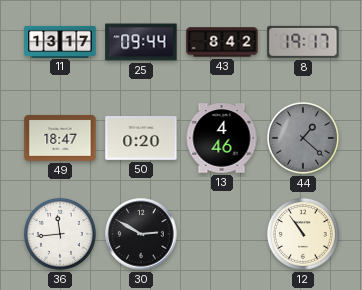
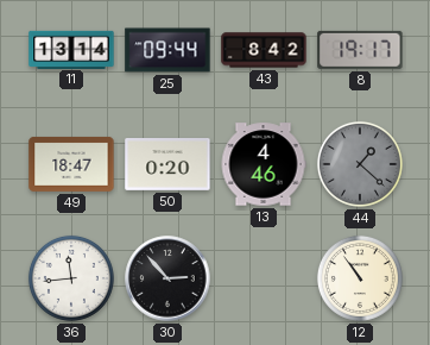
11: 13:17 -> 13:14
30: 2:50 -> 2:53
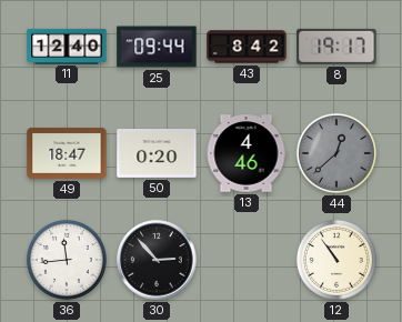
11: 13:14 -> 12:40
44: 1:22 -> 12:38
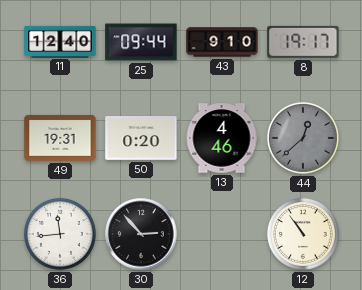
43: 8:42 -> 9:10
49: 18:47 -> 19:31
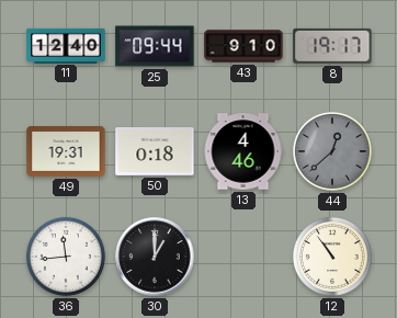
50: 0:20 -> 0:18
30: 2:53 -> 1:00
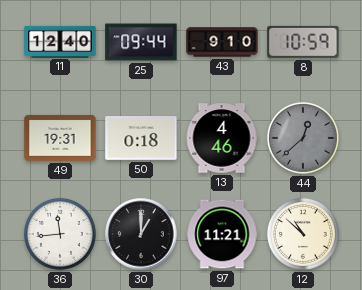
8: 19:17 -> 10:59
97: none -> 11:21
12: 10:54 -> 10:52
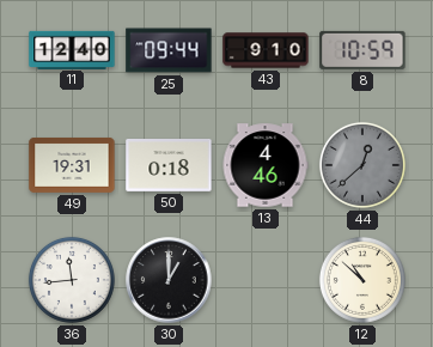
97: 11:21 -> none
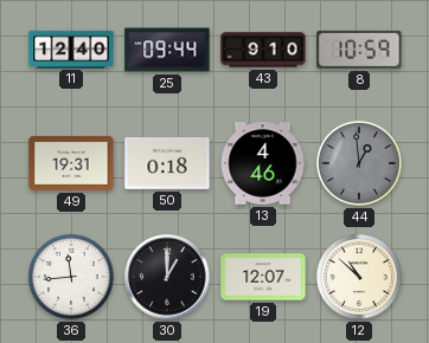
44: 12:38 -> 12:59
19: none -> 12:07
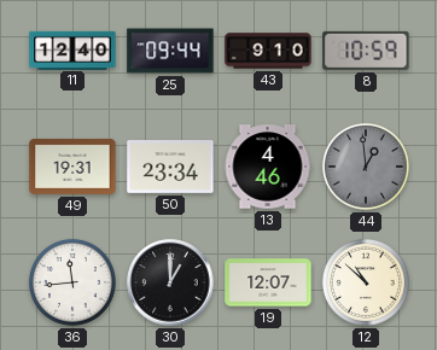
50: 0:18 -> 23:34
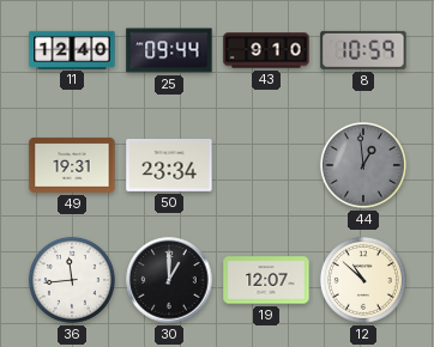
13: 4:46 -> none
